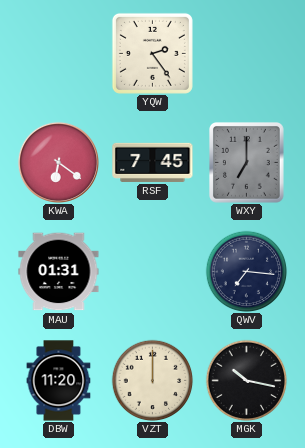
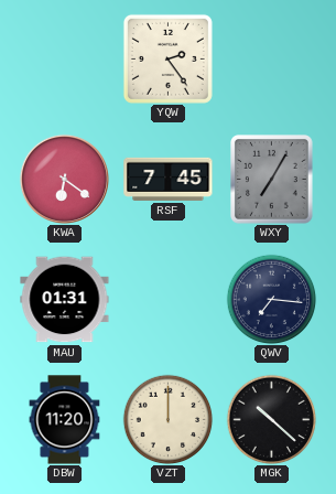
WXY: 7:00 -> 7:05
MGK: 10:17 -> 10:22
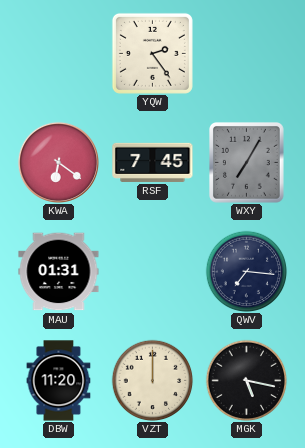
MGK: 10:22 -> 5:17
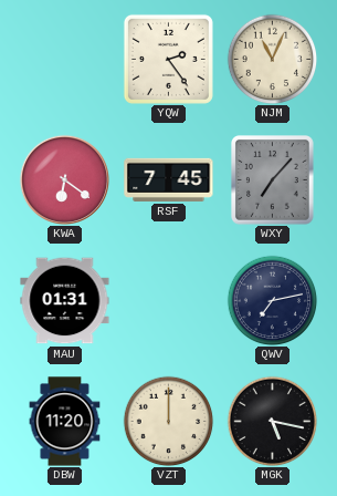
NJM: none -> 11:04
WXY: 7:05 -> 7:07
QWV: 7:16 -> 7:13
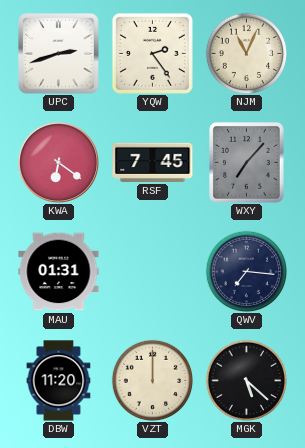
UPC: none -> 2:42
QWV: 7:13 -> 7:16
MGK: 5:17 -> 5:22
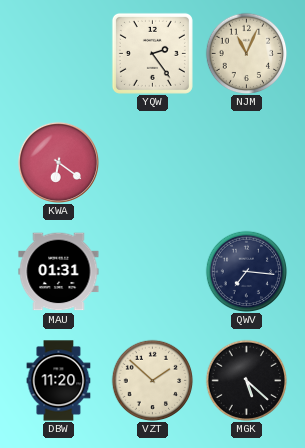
UPC: 2:42 -> none
RSF: 7:45 -> none
WXY: 7:07 -> none
VZT: 12:00 -> 1:52
